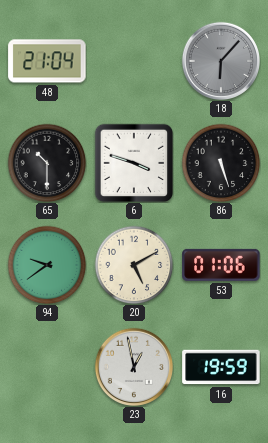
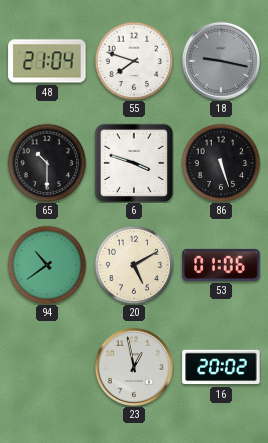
55: none -> 7:48
18: 6:07 -> 9:17
94: 9:39 -> 10:39
16: 19:59 -> 20:02
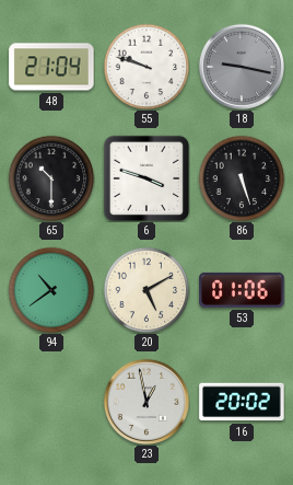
55: 7:48 -> 9:48
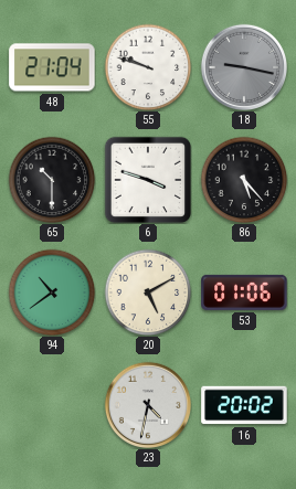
86: 5:27 -> 5:23
23: 12:58 -> 4:32
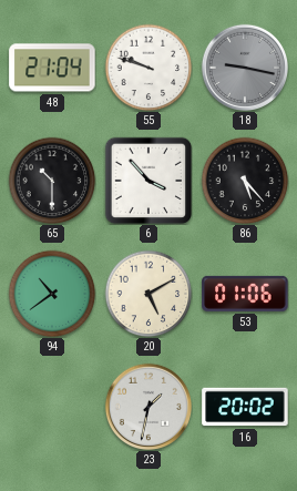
6: 3:48 -> 3:53
23: 4:32 -> 1:32
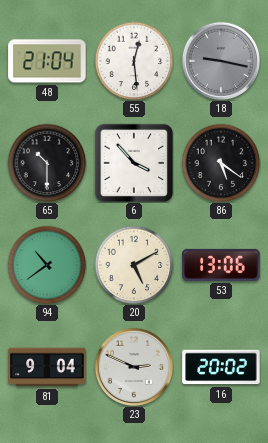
55: 9:48 -> 12:29
86: 5:23 -> 5:21
53: 01:06 -> 13:06
81: none -> 9:04
23: 1:32 -> 2:49
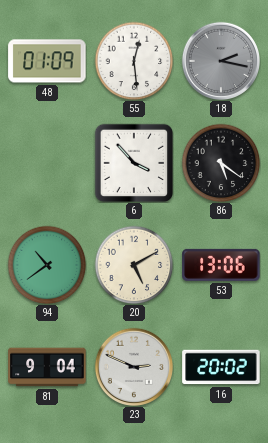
48: 21:04 -> 01:09
18: 9:17 -> 2:17
65: 10:30 -> none
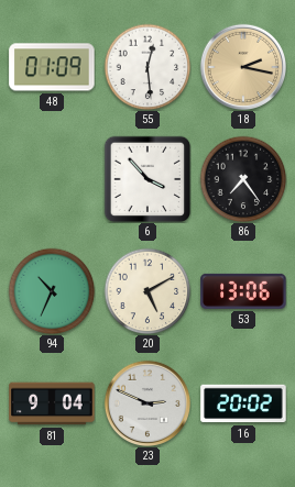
18 dial: grey -> champagne
86: 5:21 -> 7:24
94: 10:39 -> 10:34
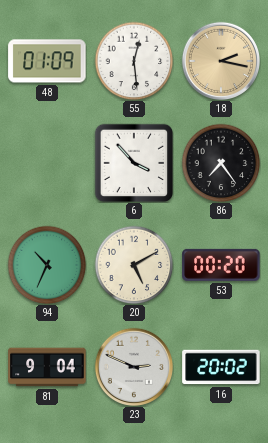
53: 13:06 -> 00:20
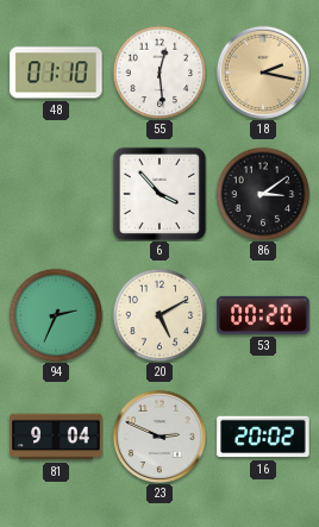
48: 01:09 -> 01:10
86: 7:24 -> 3:09
94: 10:34 -> 2:34
